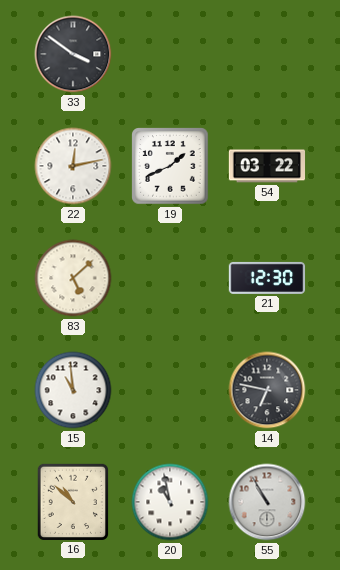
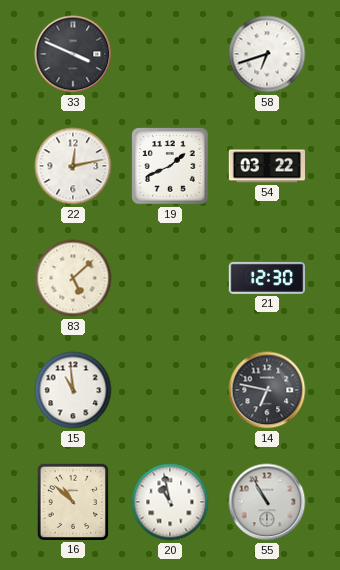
33: 3:51 -> 3:49
58: none -> 6:42
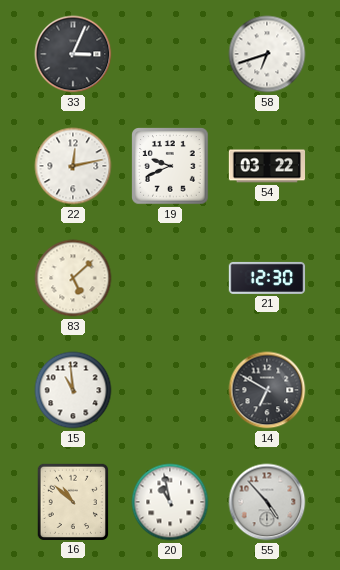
33: 3:49 -> 3:04
19: 1:41 -> 9:41
14: 6:47 -> 6:50
55: 10:55 -> 4:53
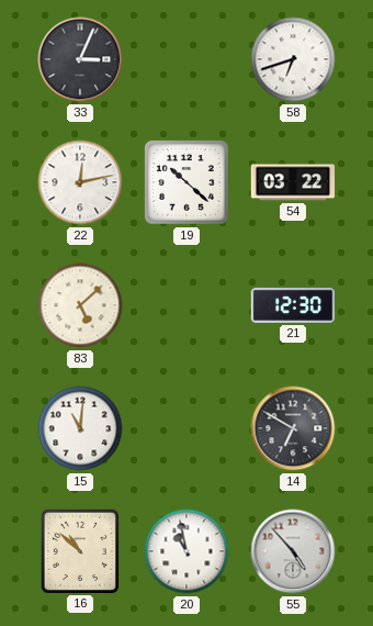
19: 9:41 -> 10:22
15: 10:59 -> 11:01
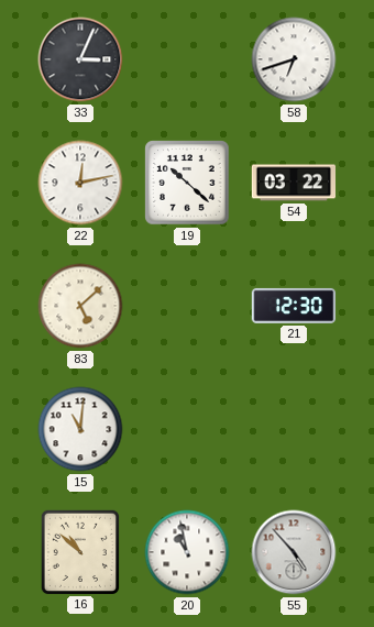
14: 6:50 -> none
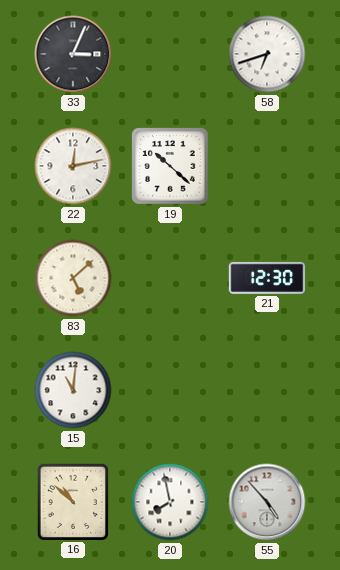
54: 03:22 -> none
20: 10:58 -> 7:58
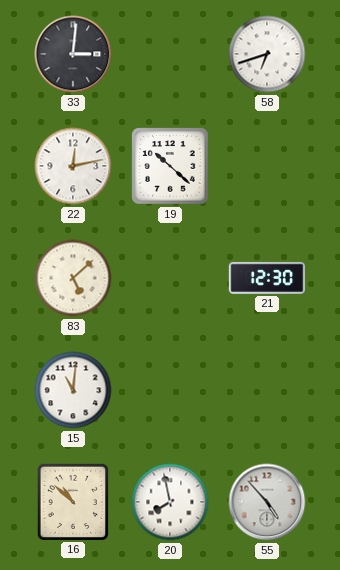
33: 3:04 -> 3:01
